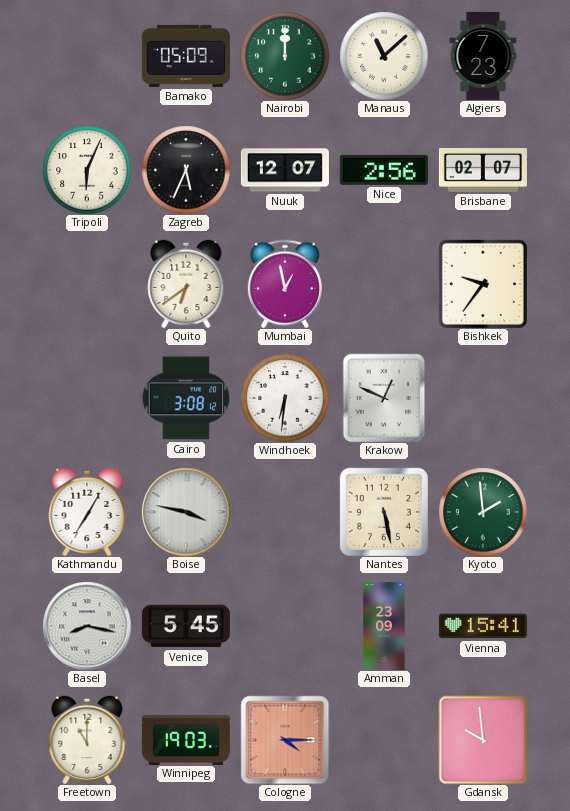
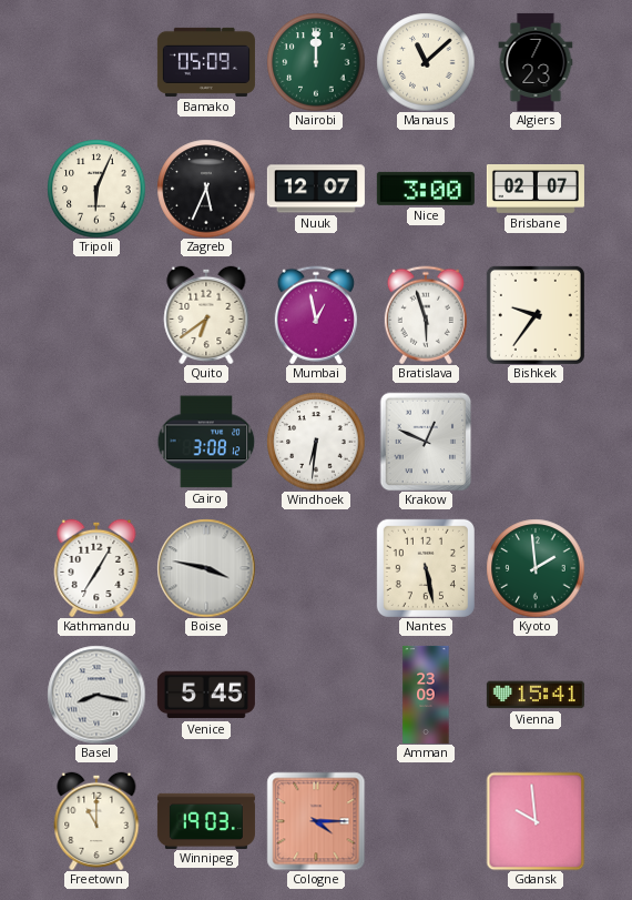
Nice: 2:56 -> 3:00
Bratislava: none -> 5:57
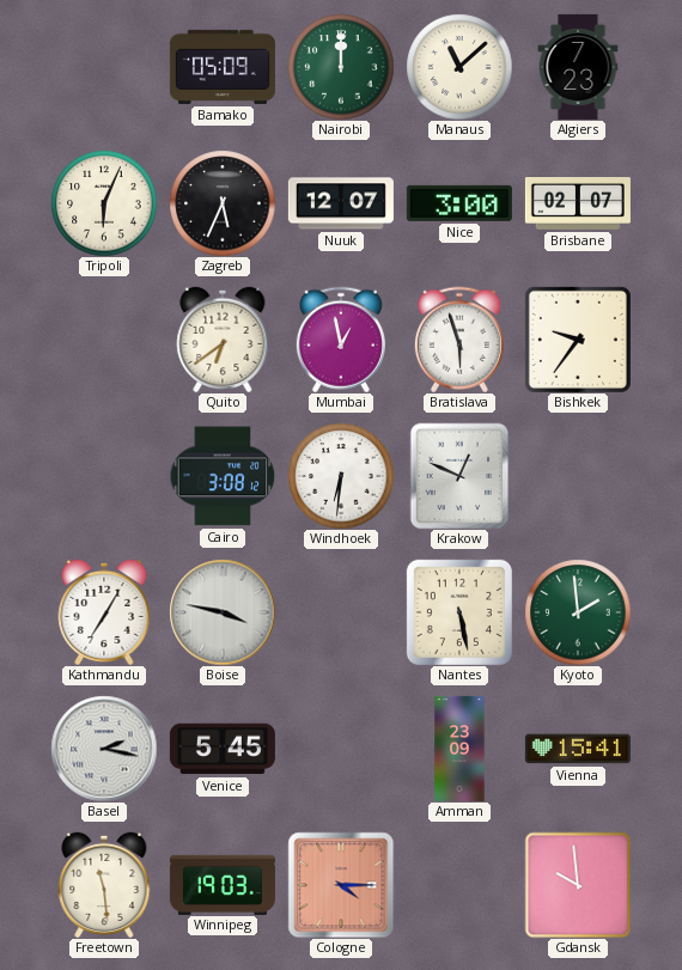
Basel: 8:17 -> 2:17
Freetown: 11:00 -> 11:29
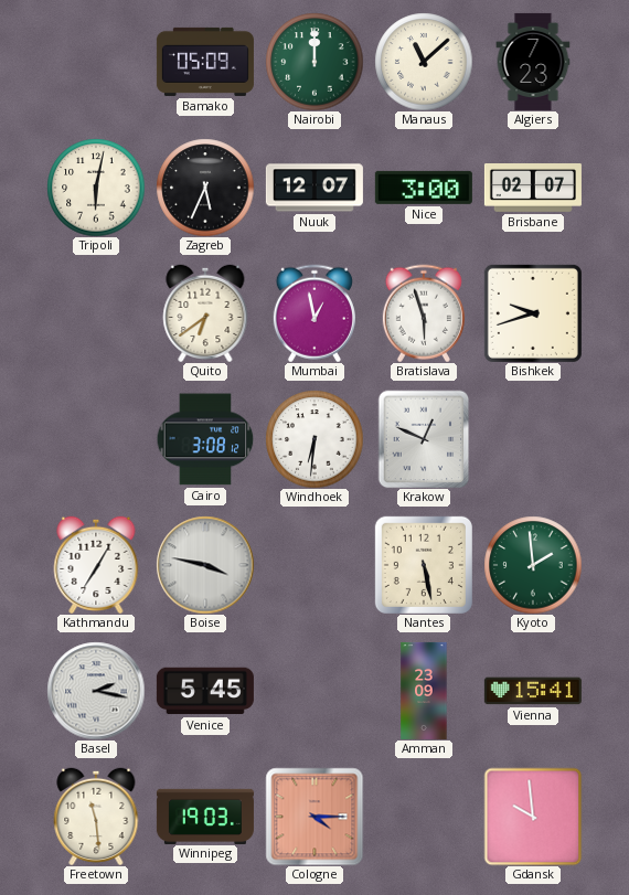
Tripoli: 6:04 -> 6:02
Bishkek: 9:36 -> 9:42
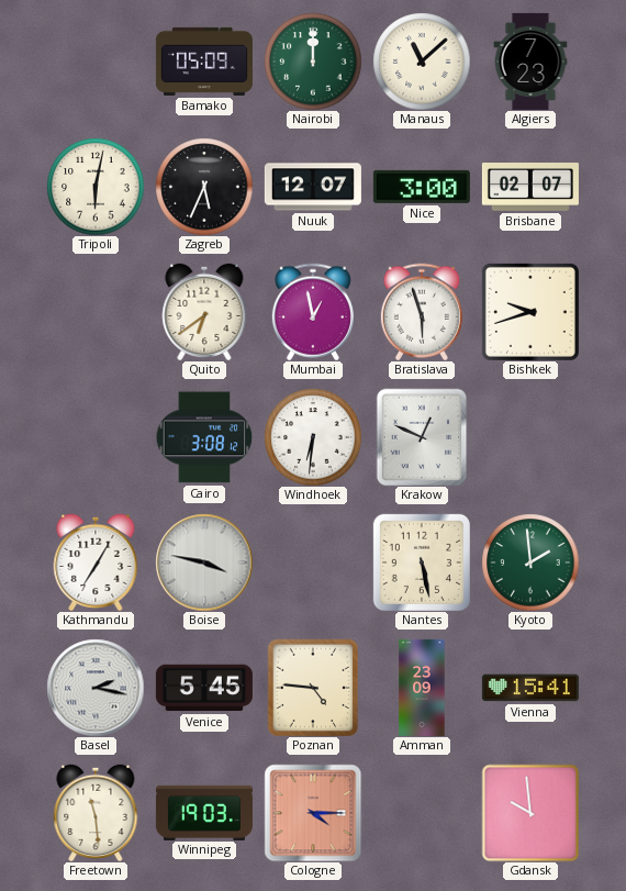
Poznan: none -> 4:46
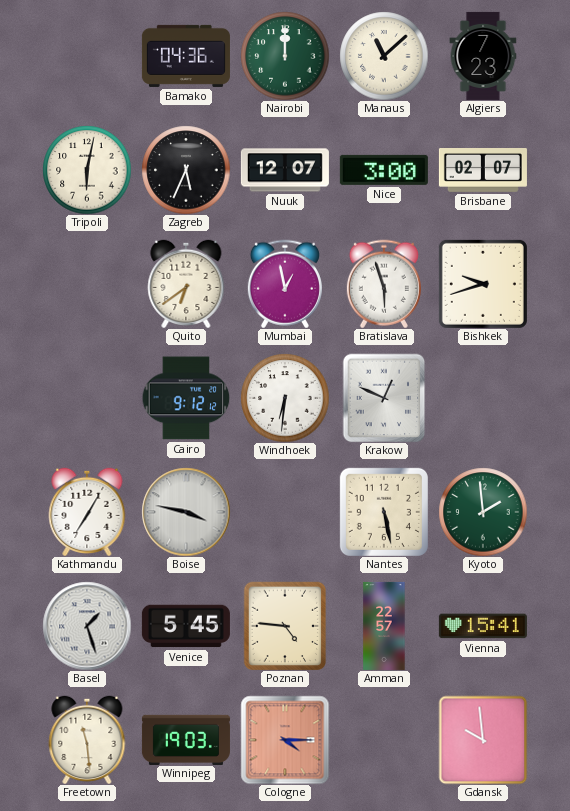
Bamako: 05:09 -> 04:36
Cairo: 3:08 -> 9:12
Basel: 2:17 -> 1:27
Amman: 23:09 -> 22:57
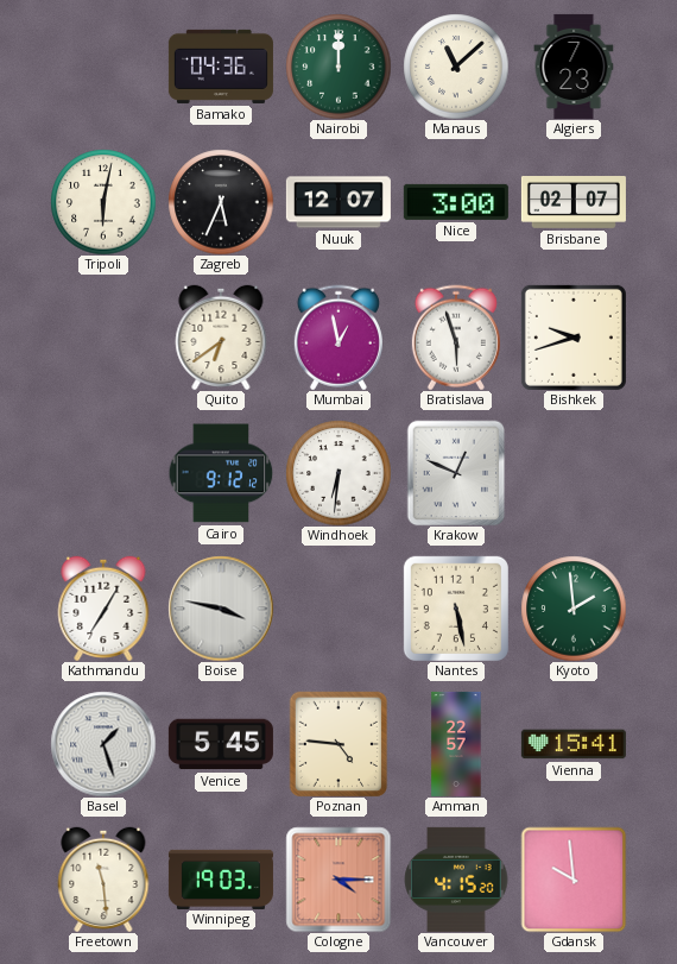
Vancouver: none -> 4:15
